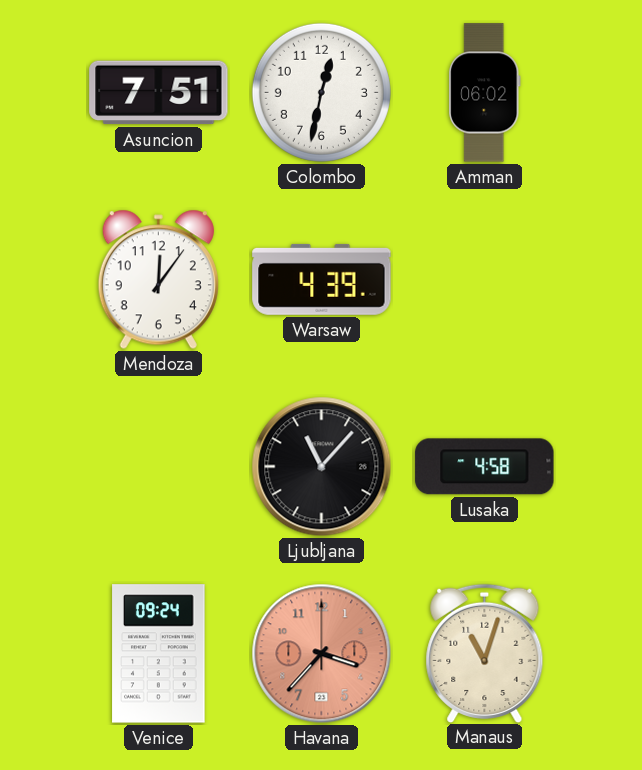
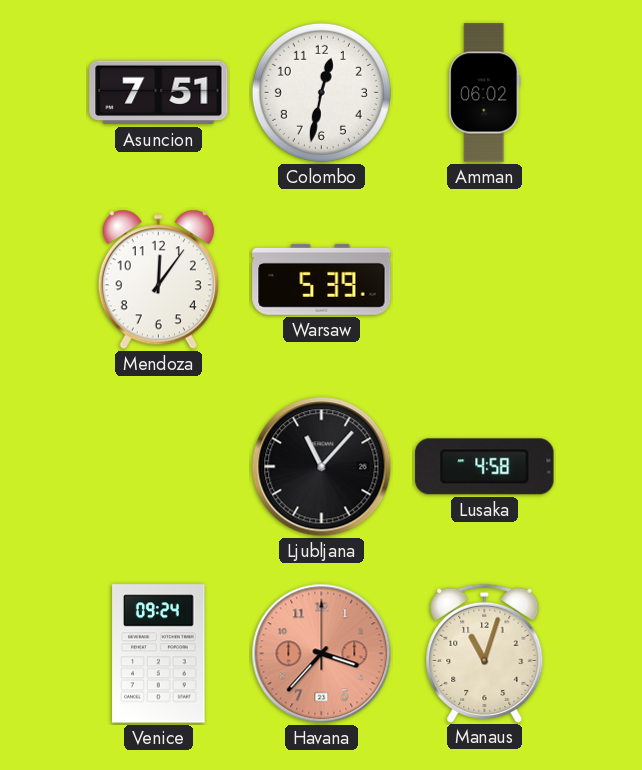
Warsaw: 4:39 -> 5:39
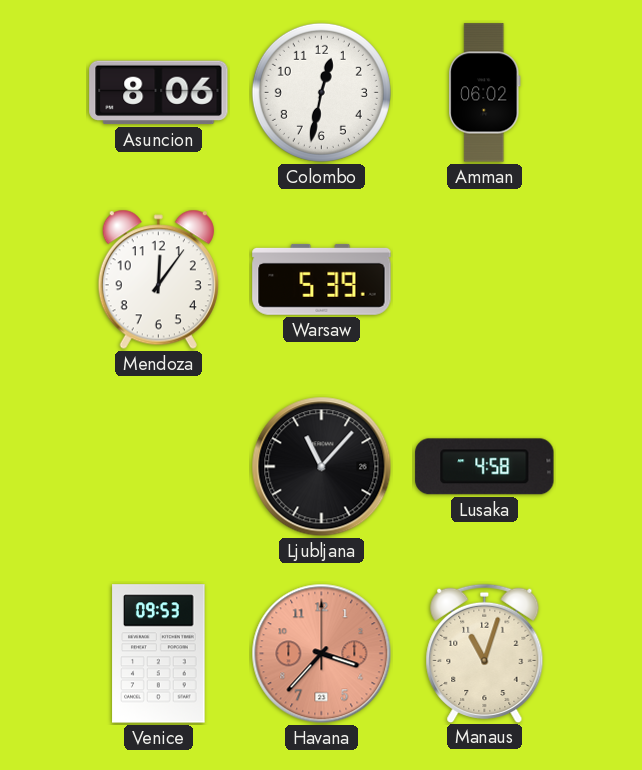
Asuncion: 7:51 -> 8:06
Venice: 09:24 -> 09:53
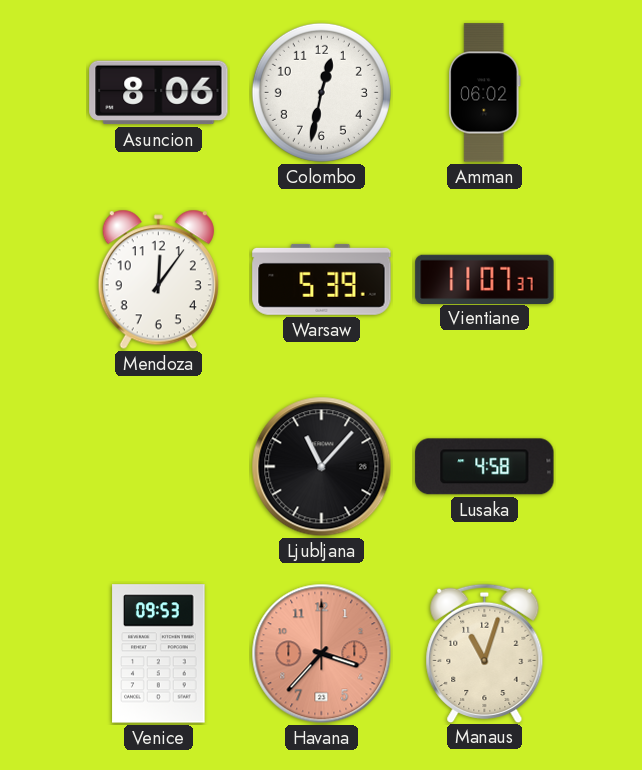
Vientiane: none -> 11:07
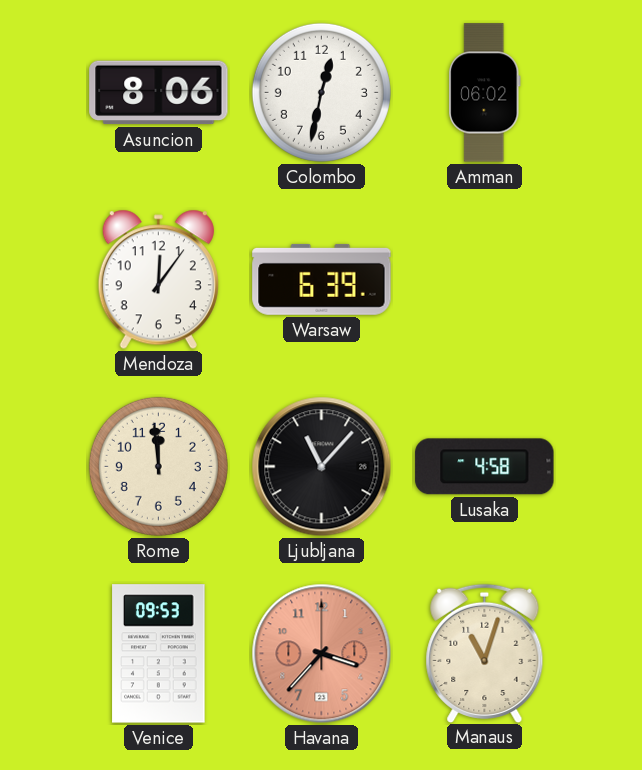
Warsaw: 5:39 -> 6:39
Vientiane: 11:07 -> none
Rome: none -> 11:59
